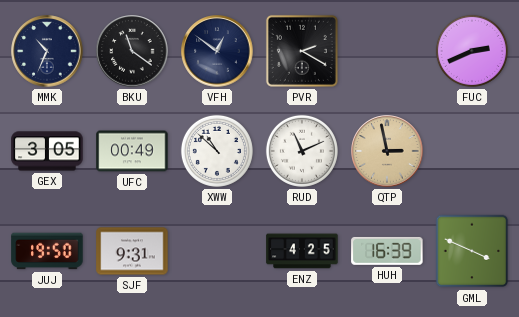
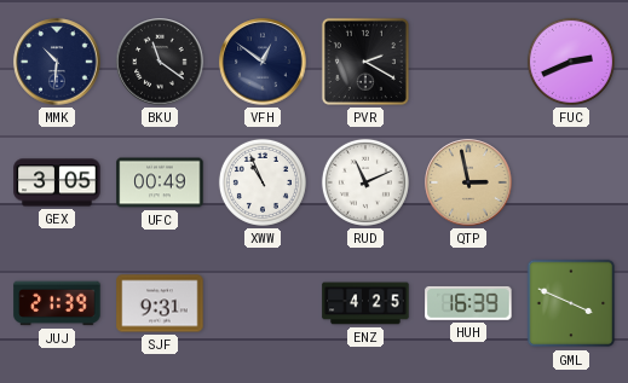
MMK: 10:34 -> 10:31
XWW: 10:52 -> 10:56
JUJ: 19:50 -> 21:39
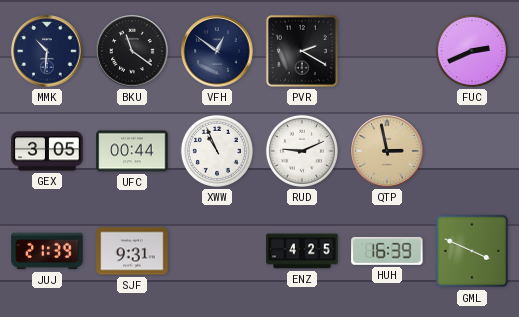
UFC: 00:49 -> 00:44
RUD: 11:11 -> 9:11
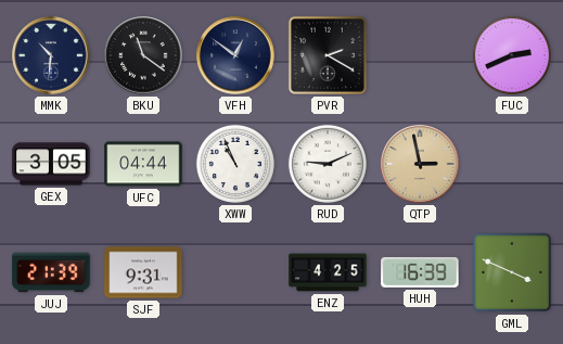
UFC: 00:44 -> 04:44
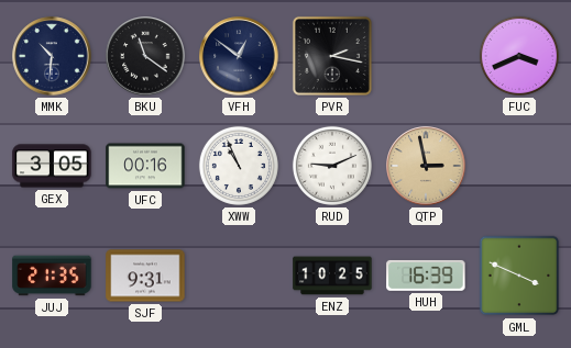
PVR: 2:20 -> 2:17
FUC: 2:41 -> 3:41
UFC: 04:44 -> 00:16
JUJ: 21:39 -> 21:35
ENZ: 4:25 -> 10:25
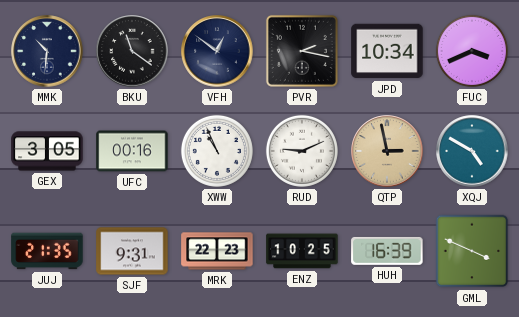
JPD: none -> 10:34
XQJ: none -> 4:50
MRK: none -> 22:23
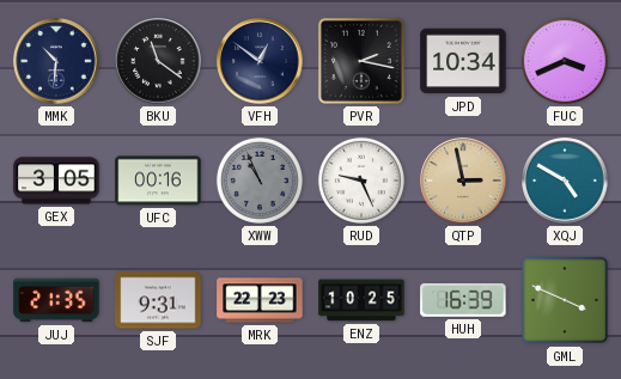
XWW dial: white -> grey
RUD: 9:11 -> 9:26
